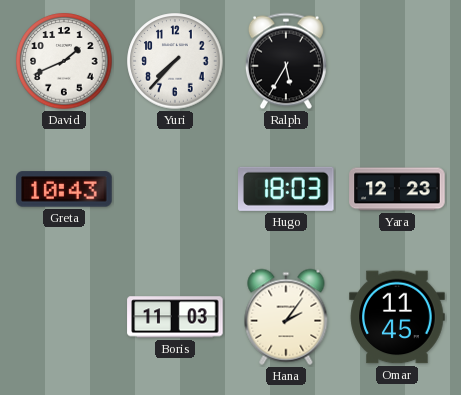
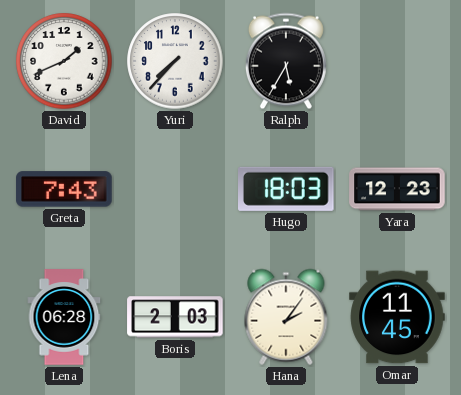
Greta: 10:43 -> 7:43
Lena: none -> 06:28
Boris: 11:03 -> 2:03
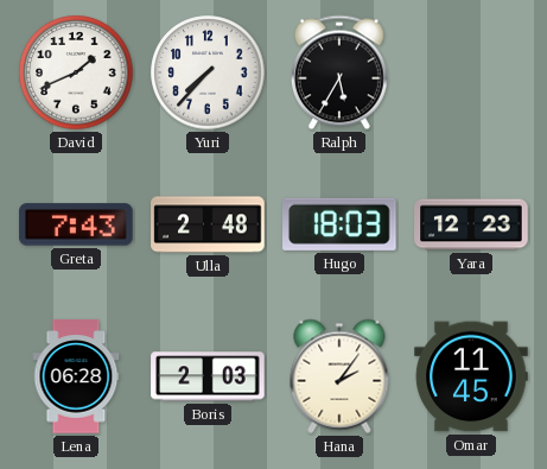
Ulla: none -> 2:48
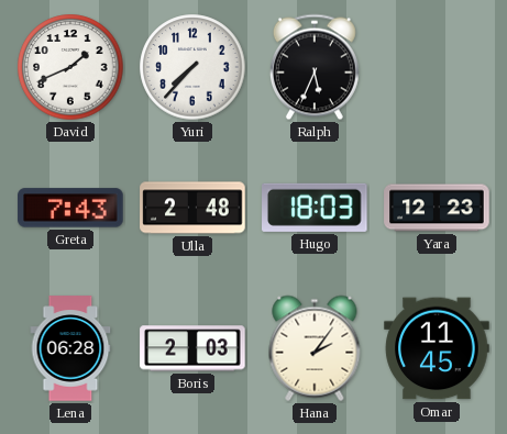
Ralph: 5:35 -> 5:34
